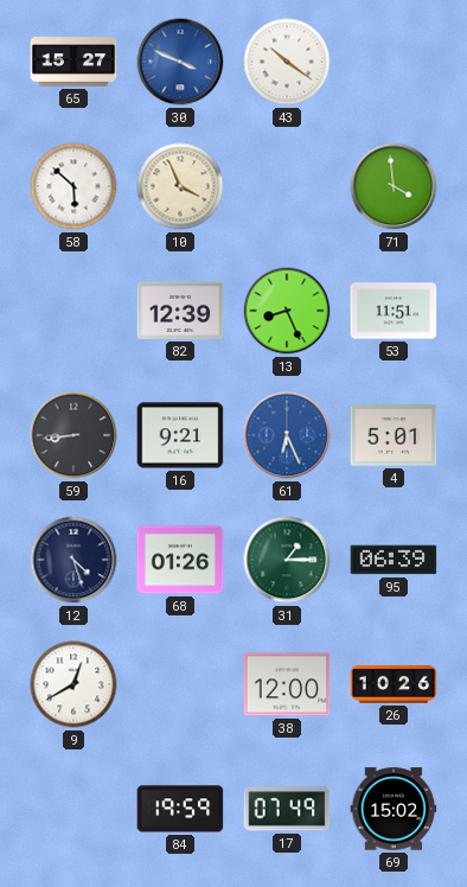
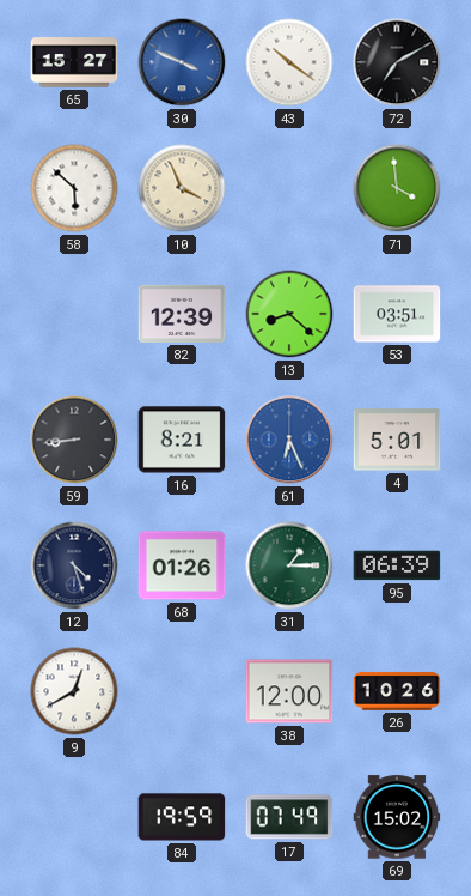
72: none -> 7:10
13: 8:26 -> 8:22
53: 11:51 -> 03:51
16: 9:21 -> 8:21
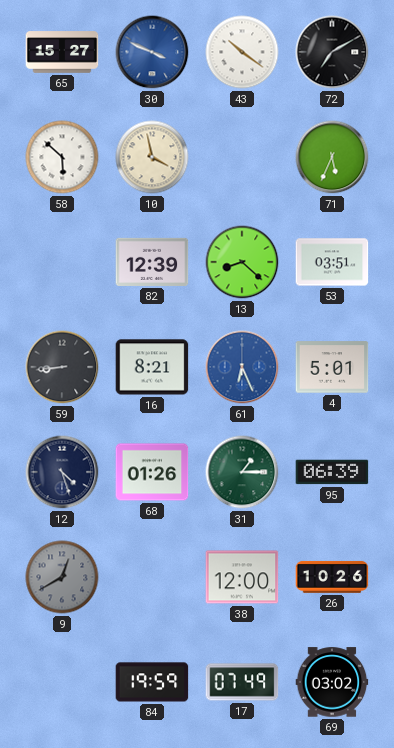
10: 3:56 -> 3:58
71: 3:59 -> 5:34
9 dial: white -> grey
69: 15:02 -> 03:02
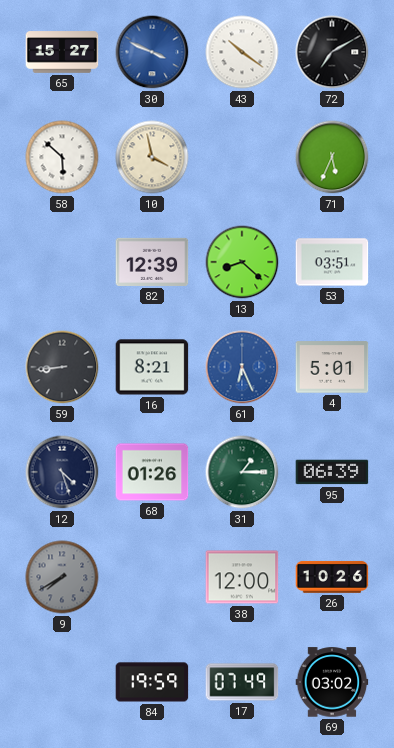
9: 12:40 -> 7:40
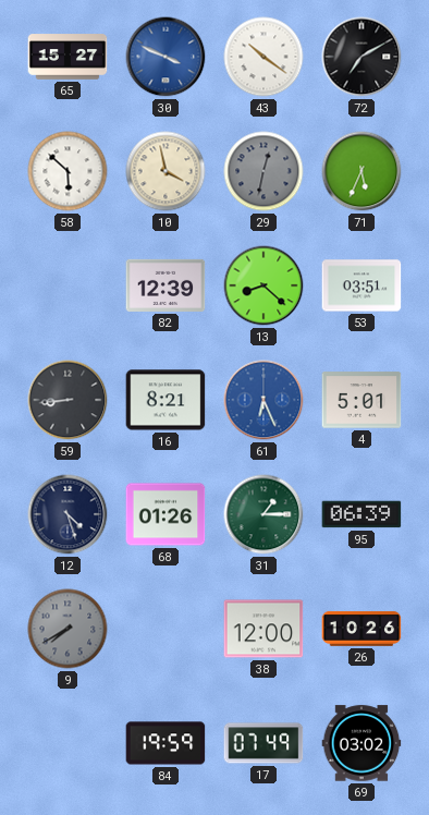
29: none -> 12:32
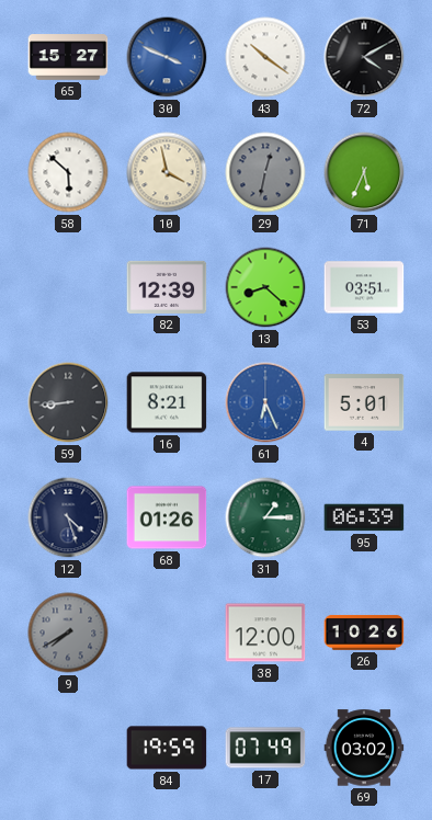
72: 7:10 -> 4:10
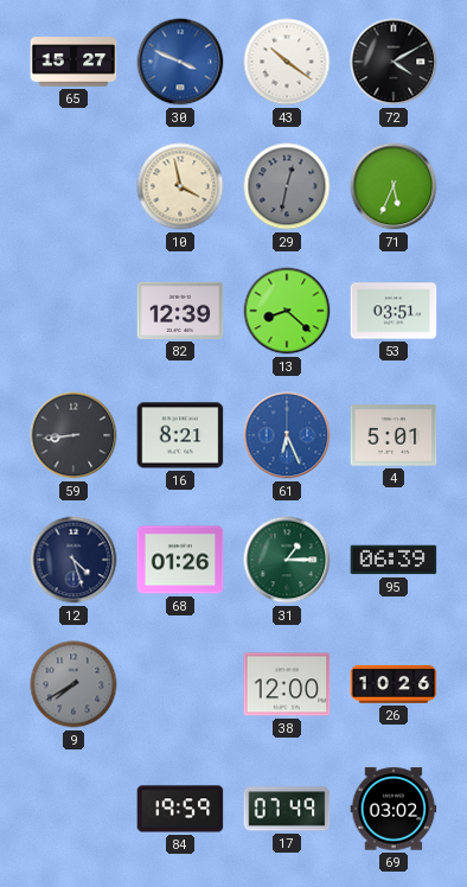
58: 5:52 -> none
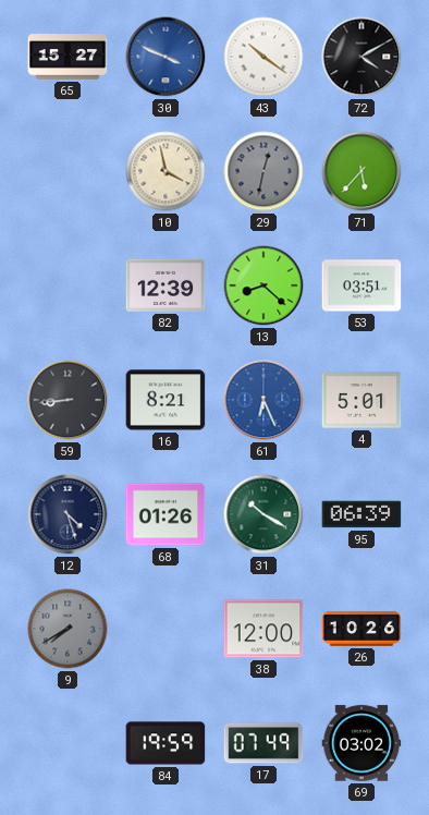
71: 5:34 -> 5:37
31: 1:15 -> 10:20
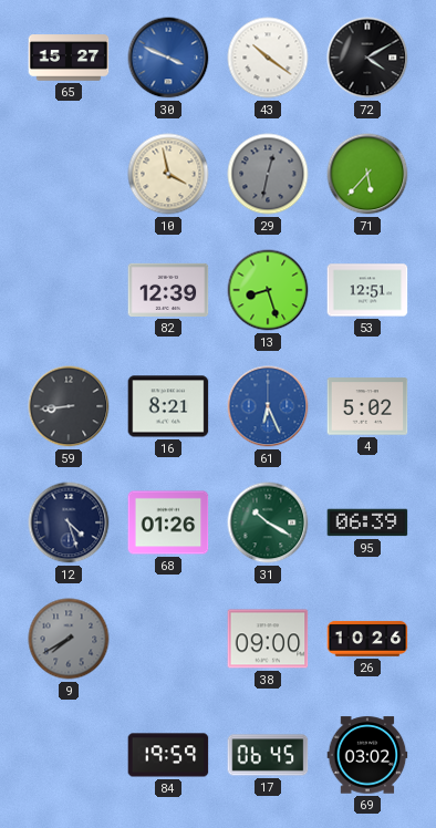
13: 8:22 -> 8:27
53: 03:51 -> 12:51
4: 5:01 -> 5:02
38: 12:00 -> 09:00
17: 07:49 -> 06:45
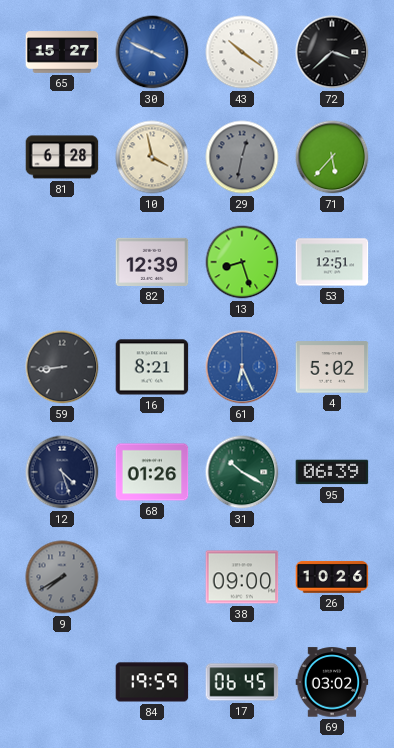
72: 4:10 -> 3:38
81: none -> 6:28
